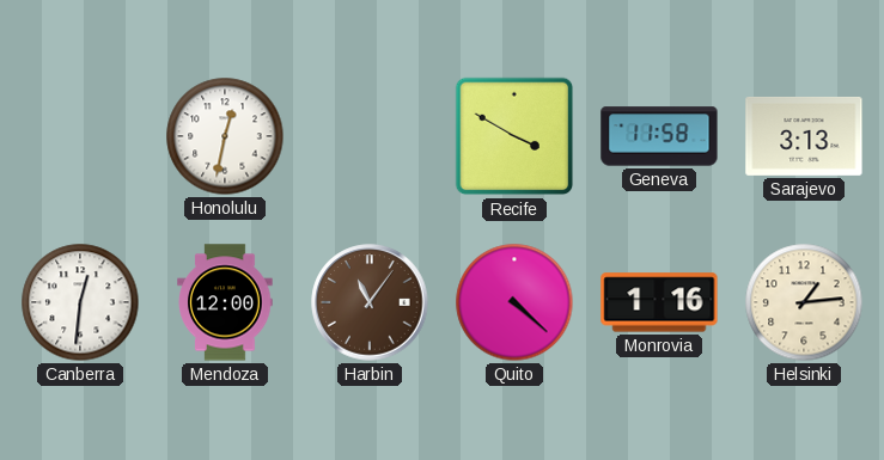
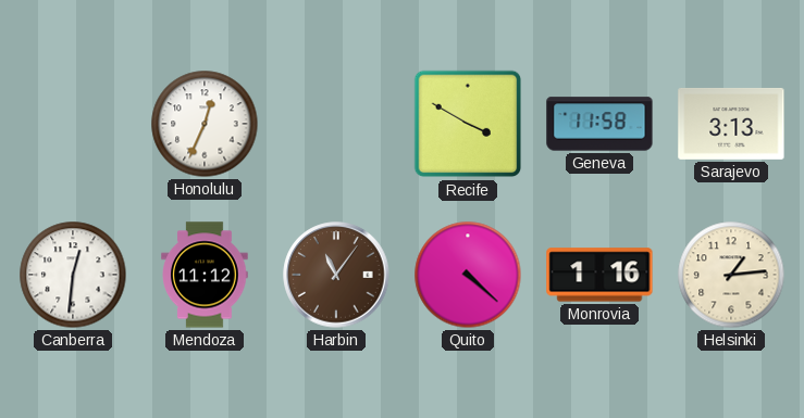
Honolulu: 12:32 -> 12:34
Mendoza: 12:00 -> 11:12
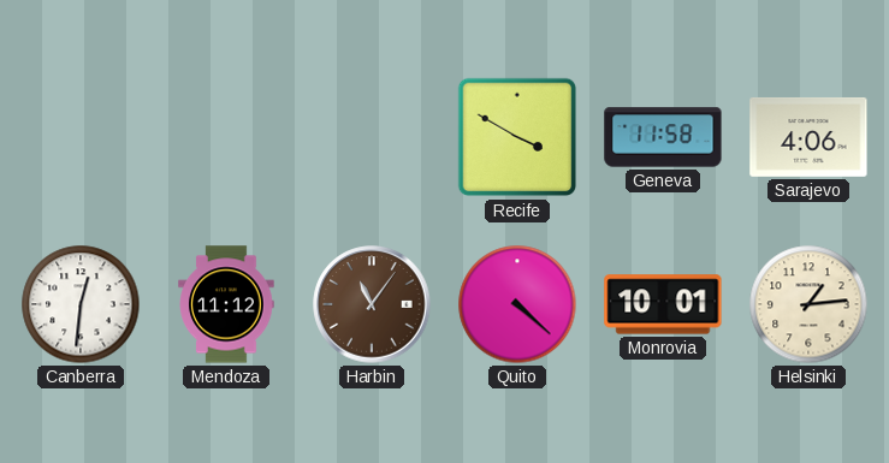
Honolulu: 12:34 -> none
Sarajevo: 3:13 -> 4:06
Monrovia: 1:16 -> 10:01
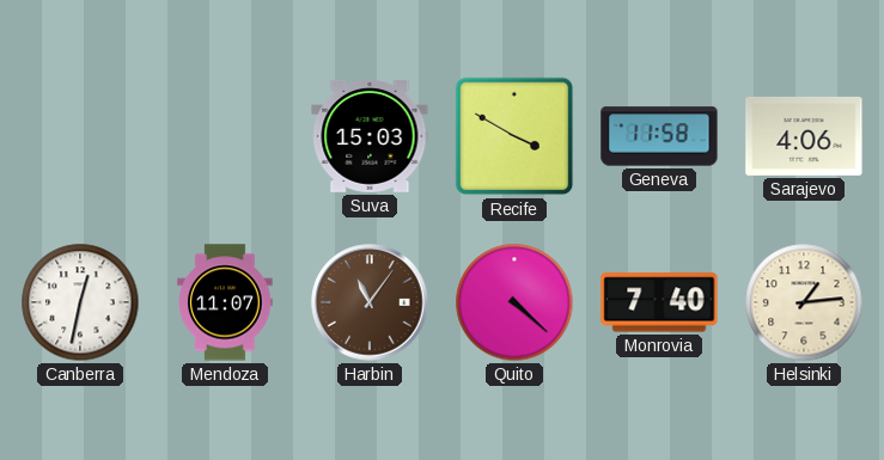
Suva: none -> 15:03
Canberra: 12:31 -> 12:32
Mendoza: 11:12 -> 11:07
Monrovia: 10:01 -> 7:40
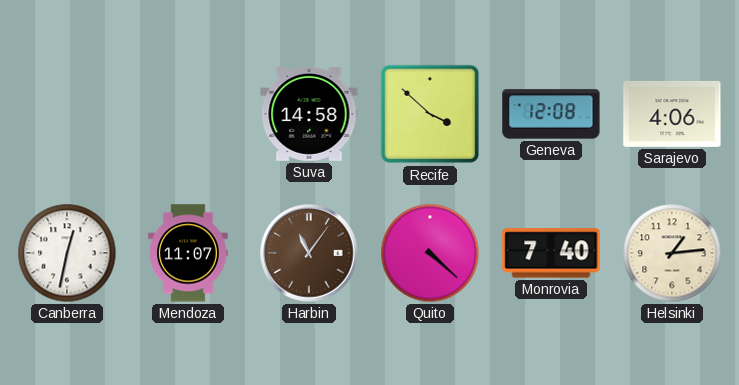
Suva: 15:03 -> 14:58
Recife: 3:50 -> 3:52
Geneva: 11:58 -> 12:08
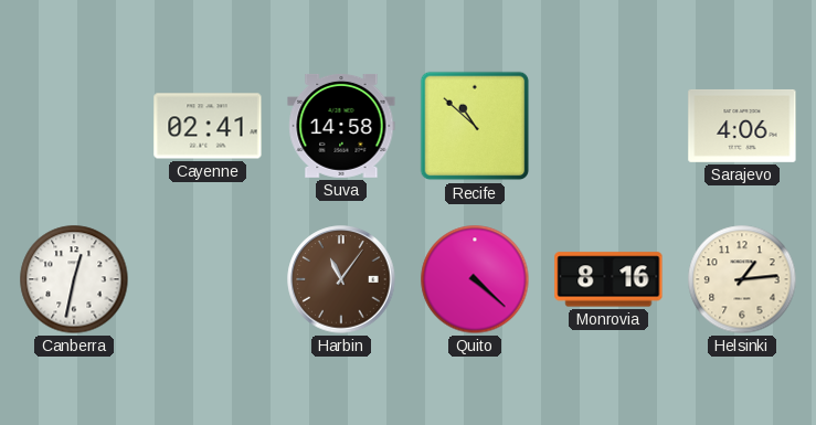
Cayenne: none -> 02:41
Recife: 3:52 -> 10:52
Geneva: 12:08 -> none
Mendoza: 11:07 -> none
Monrovia: 7:40 -> 8:16
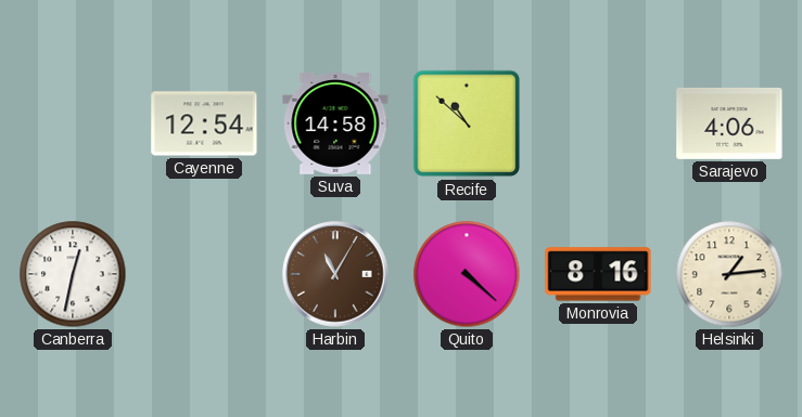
Cayenne: 02:41 -> 12:54
Harbin: 11:06 -> 11:05
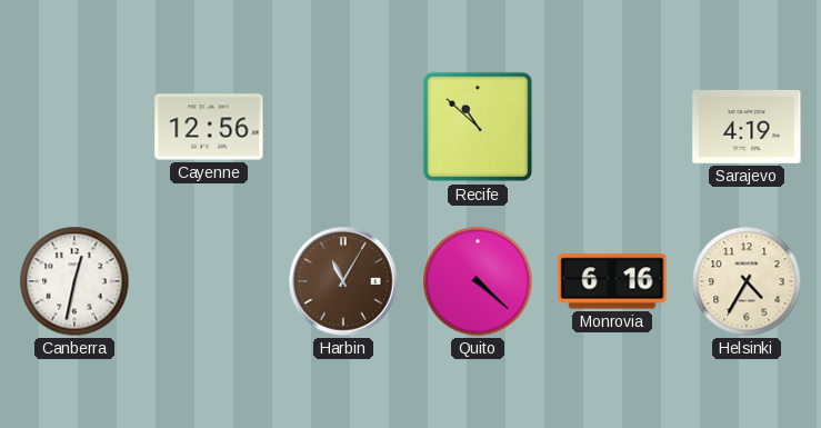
Cayenne: 12:54 -> 12:56
Suva: 14:58 -> none
Sarajevo: 4:06 -> 4:19
Monrovia: 8:16 -> 6:16
Helsinki: 1:14 -> 4:35
